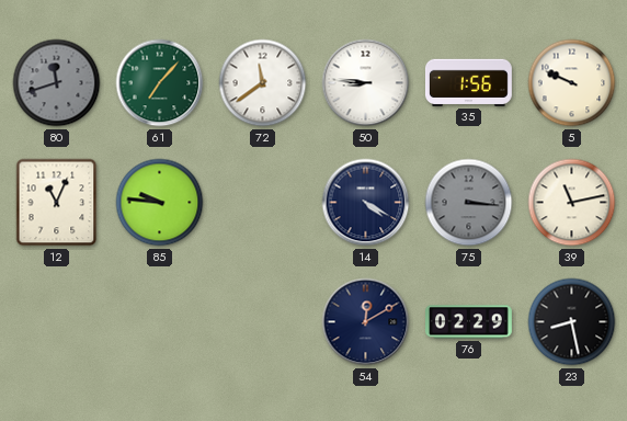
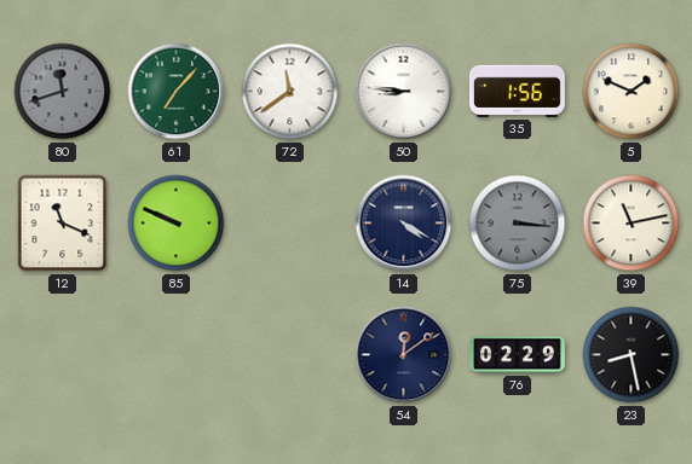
5: 9:49 -> 1:49
12: 11:04 -> 11:19
85: 9:46 -> 9:49
54: 12:10 -> 12:09
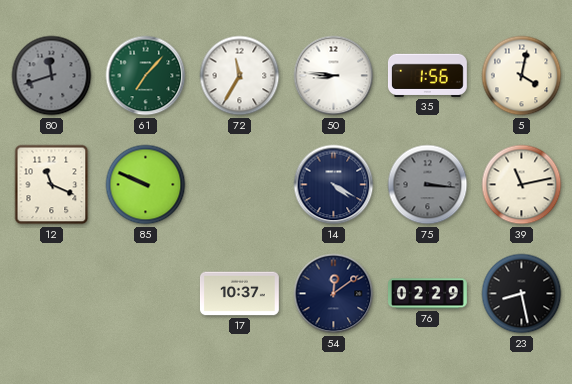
72: 11:39 -> 11:35
5: 1:49 -> 4:02
17: none -> 10:37
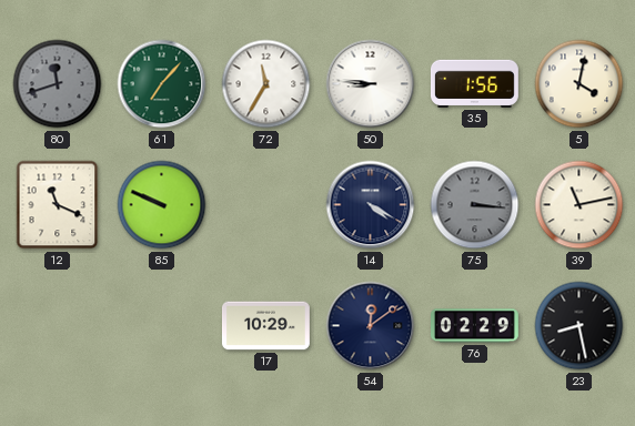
17: 10:37 -> 10:29
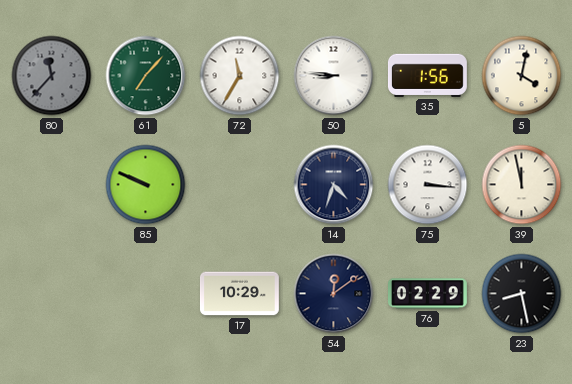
80: 11:42 -> 11:37
12: 11:19 -> none
14: 4:20 -> 4:33
75 dial: grey -> white
39: 11:13 -> 11:58
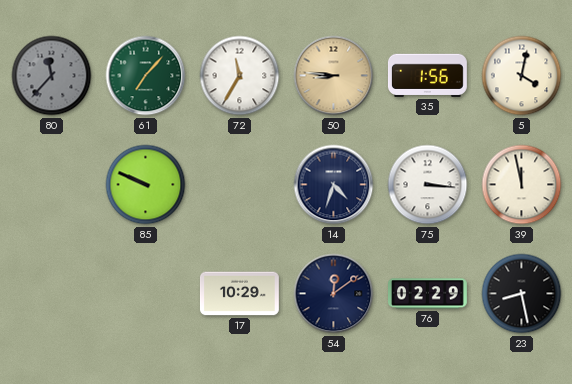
50 dial: white -> champagne
